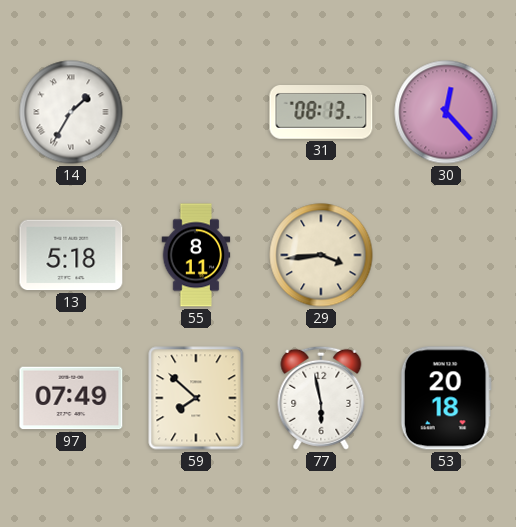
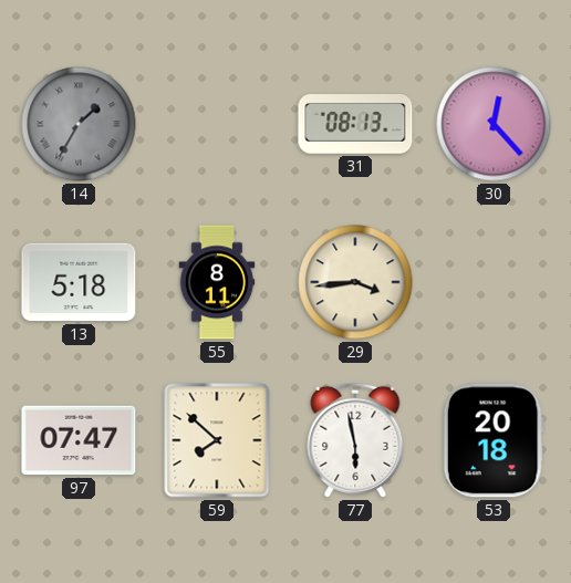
14 dial: white -> grey
97: 07:49 -> 07:47
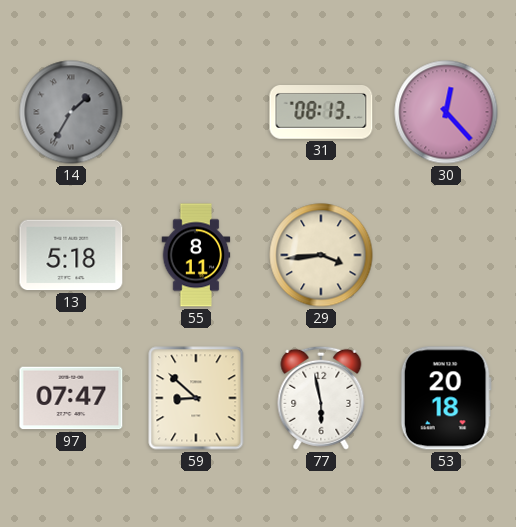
59: 7:52 -> 8:52
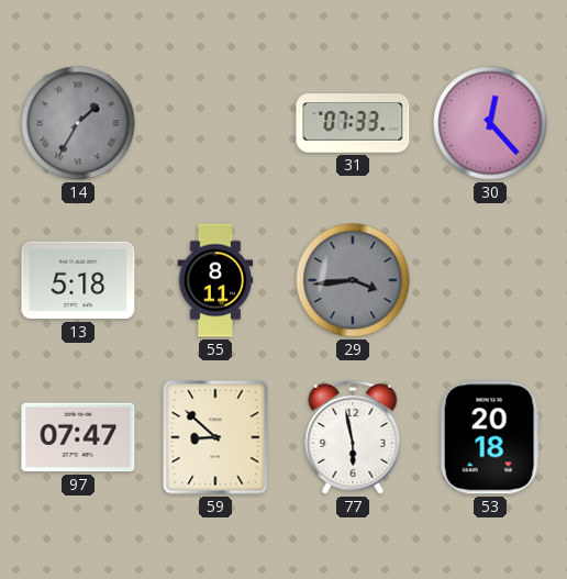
31: 08:13 -> 07:33
29 dial: cream -> grey
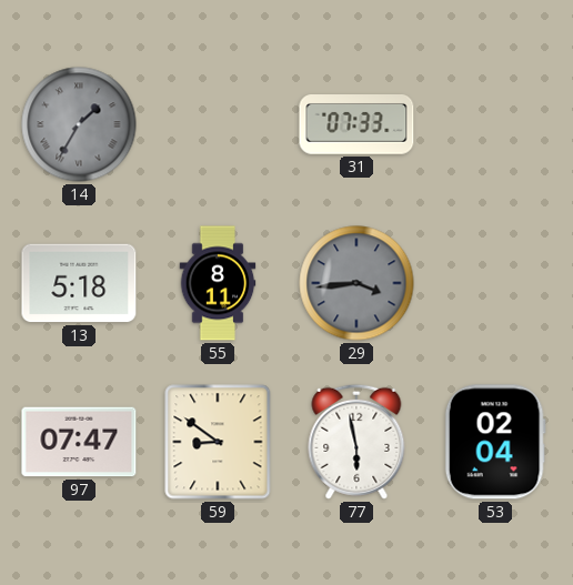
30: 12:23 -> none
59: 8:52 -> 8:51
53: 20:18 -> 02:04
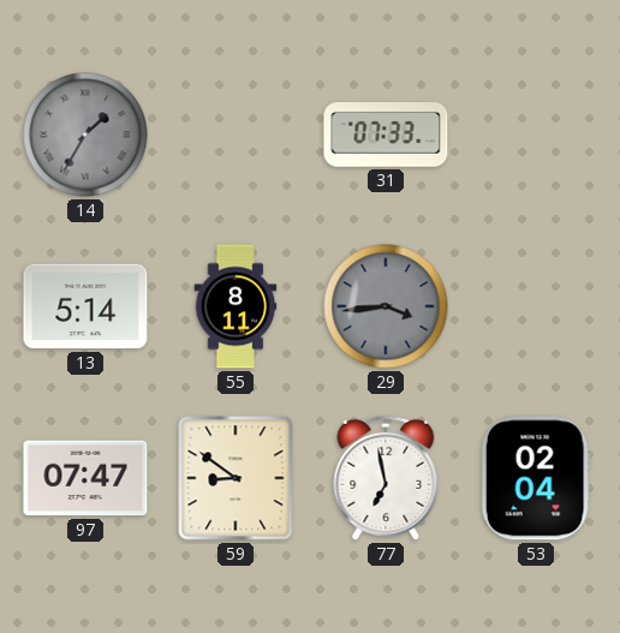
13: 5:18 -> 5:14
77: 5:58 -> 6:58
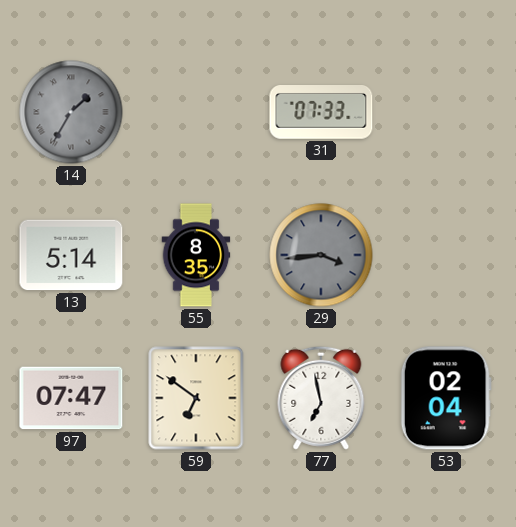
55: 8:11 -> 8:35
59: 8:51 -> 6:51
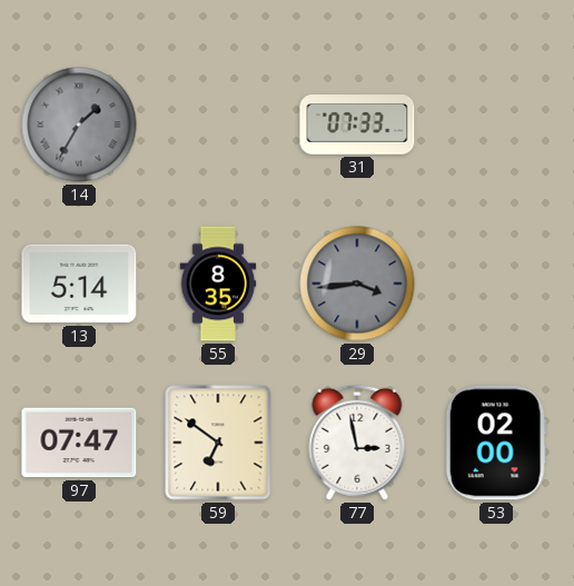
77: 6:58 -> 2:58
53: 02:04 -> 02:00
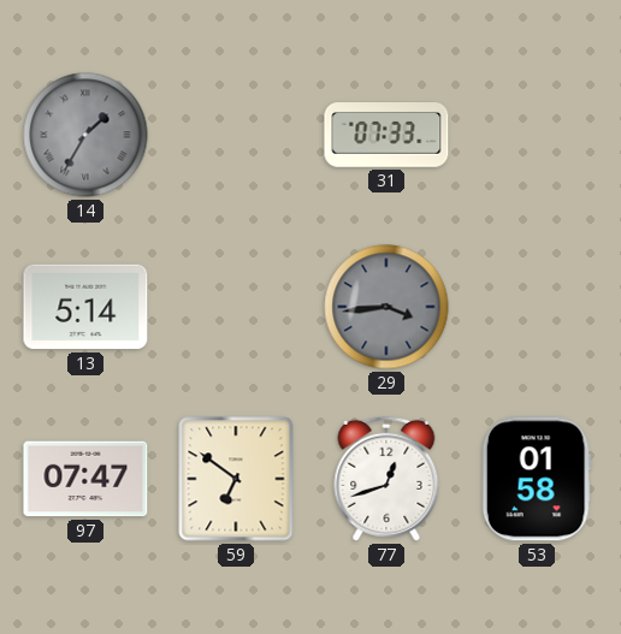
55: 8:35 -> none
77: 2:58 -> 12:42
53: 02:00 -> 01:58
